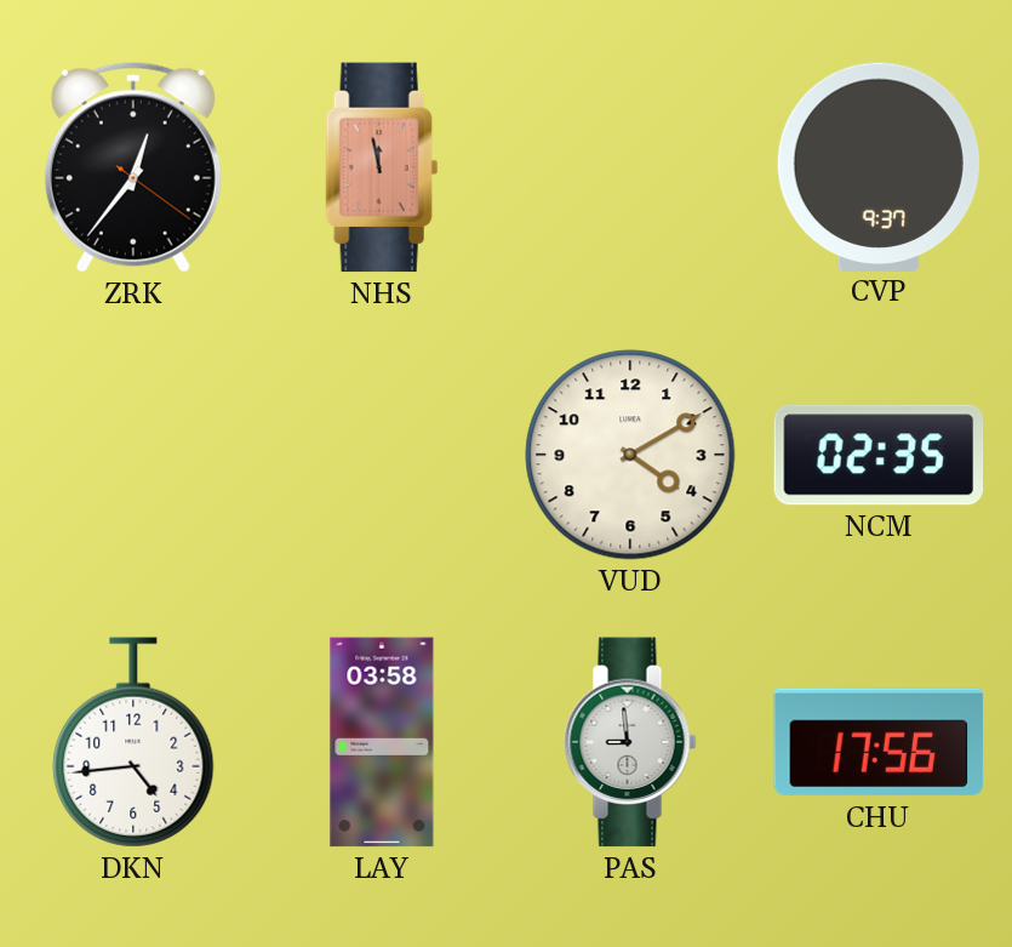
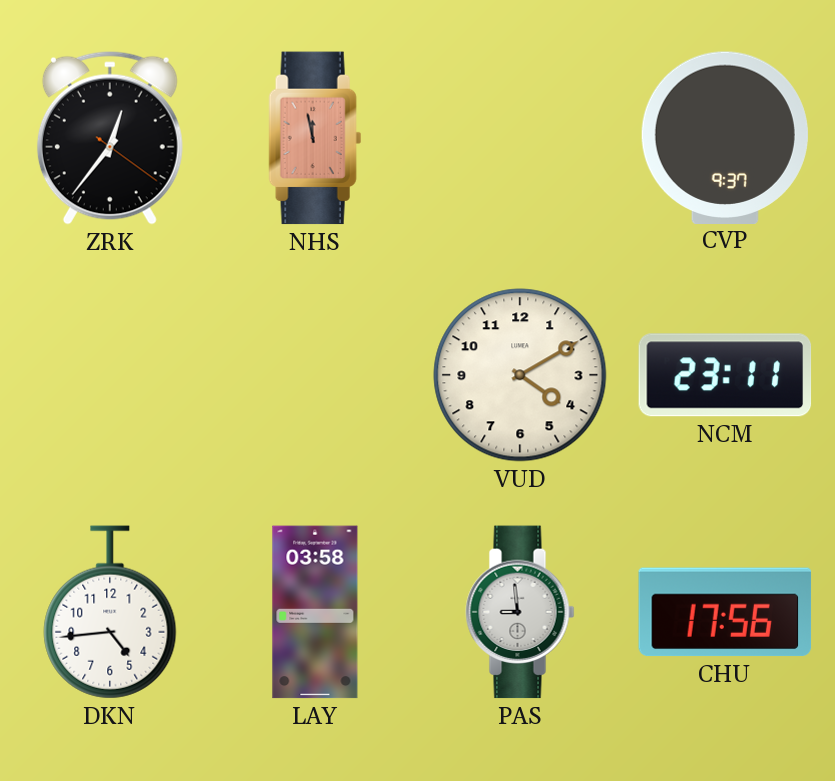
NCM: 02:35 -> 23:11
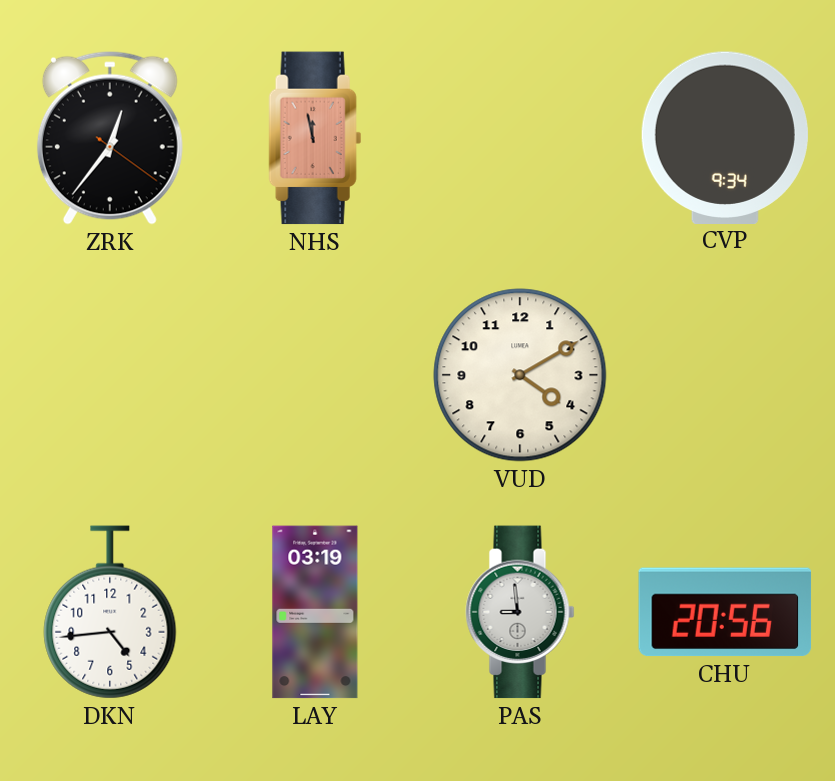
CVP: 9:37 -> 9:34
NCM: 23:11 -> none
LAY: 03:58 -> 03:19
CHU: 17:56 -> 20:56
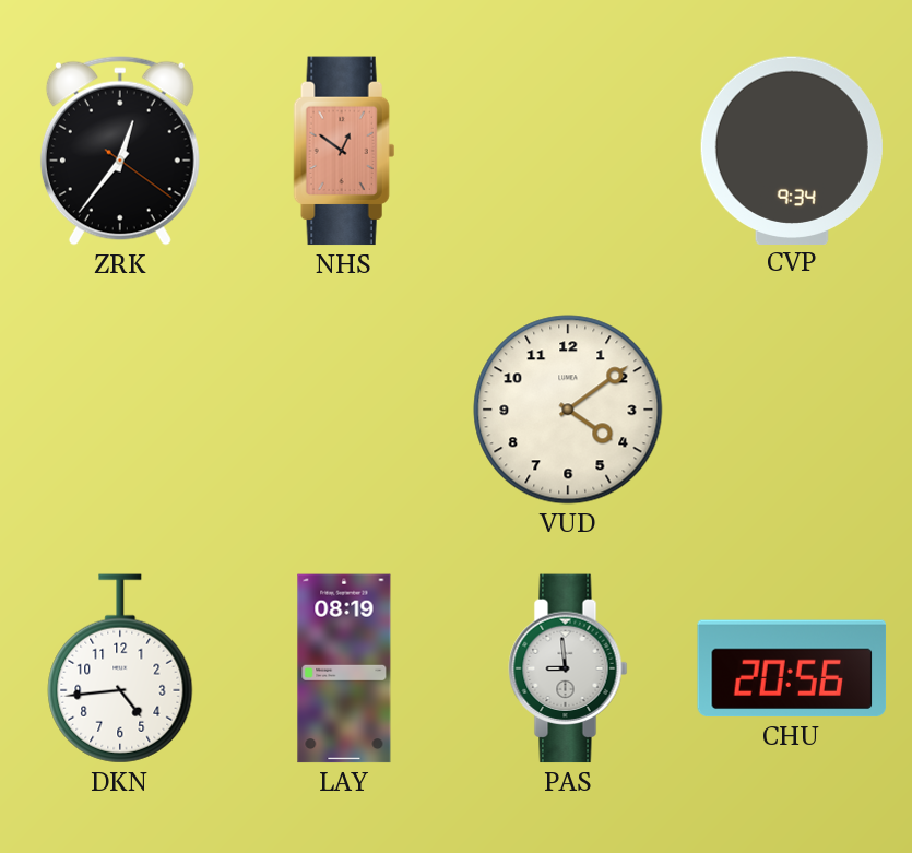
NHS: 11:58 -> 12:51
VUD: 4:10 -> 4:09
LAY: 03:19 -> 08:19
